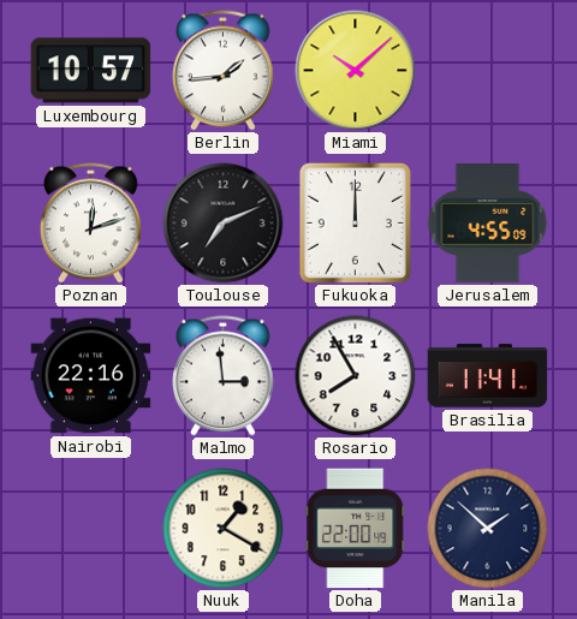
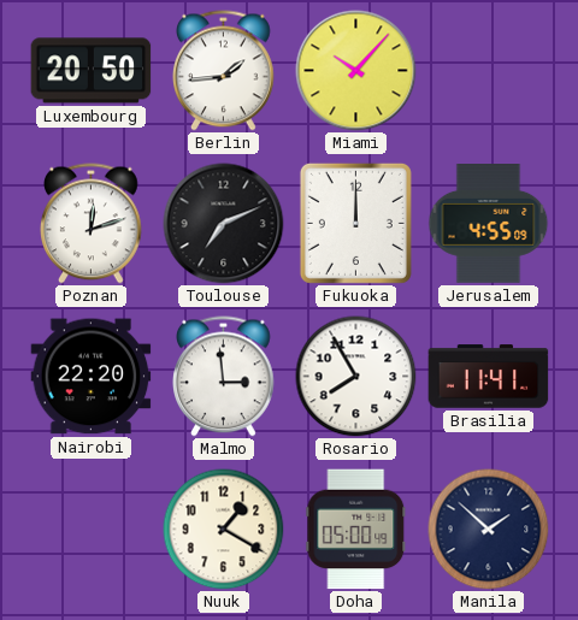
Luxembourg: 10:57 -> 20:50
Miami: 10:08 -> 10:07
Nairobi: 22:16 -> 22:20
Doha: 22:00 -> 05:00
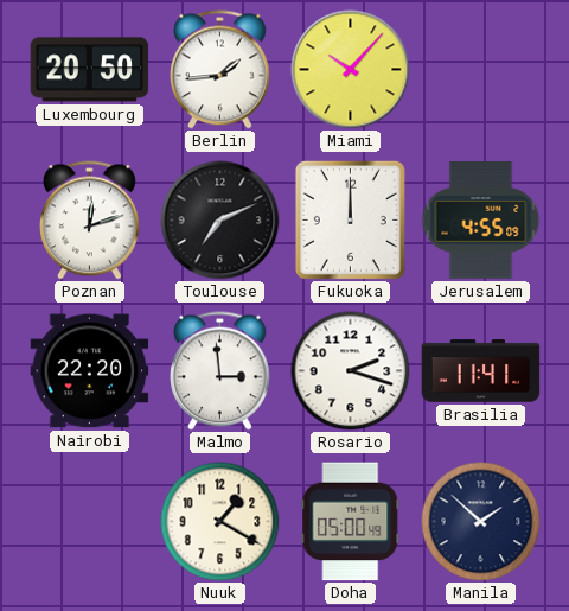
Rosario: 7:55 -> 2:18
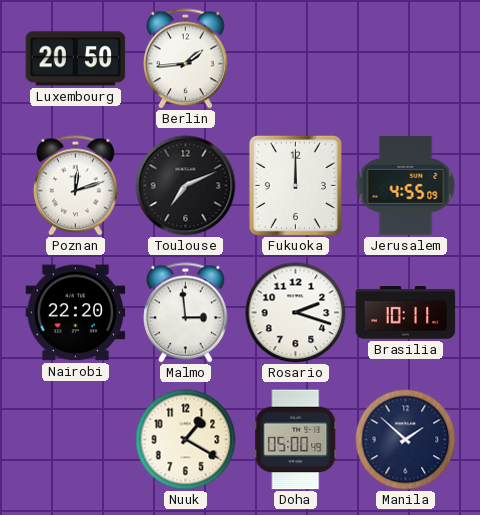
Miami: 10:07 -> none
Brasilia: 11:41 -> 10:11
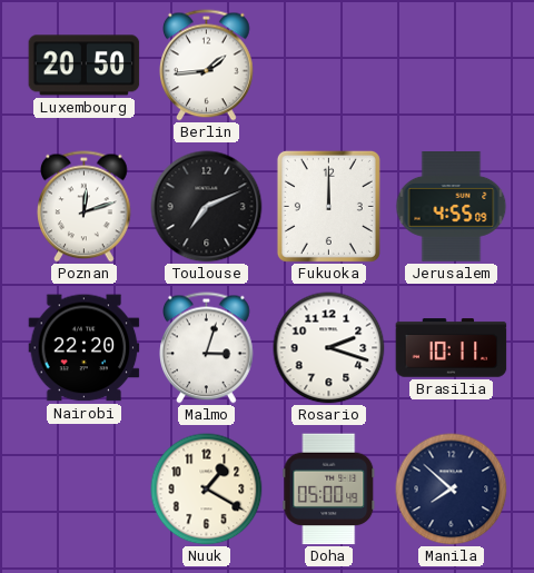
Malmo: 2:59 -> 3:03
Manila: 1:52 -> 7:52
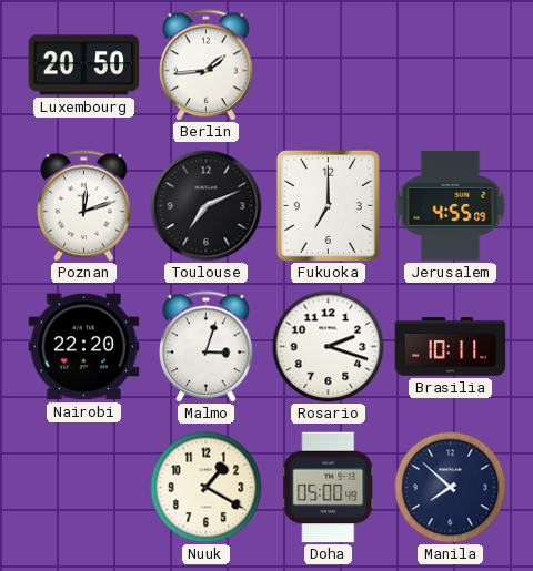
Fukuoka: 12:00 -> 7:00
